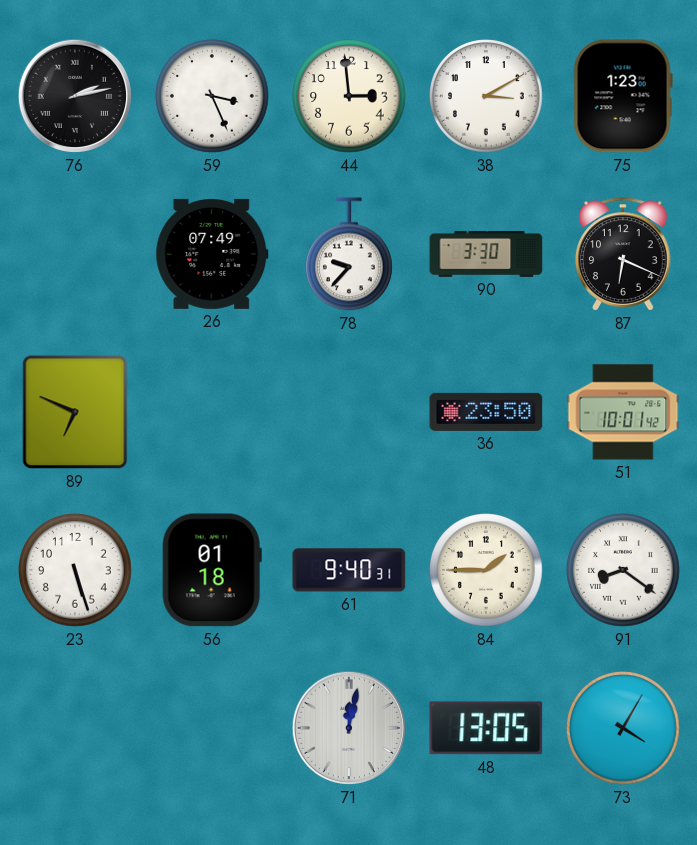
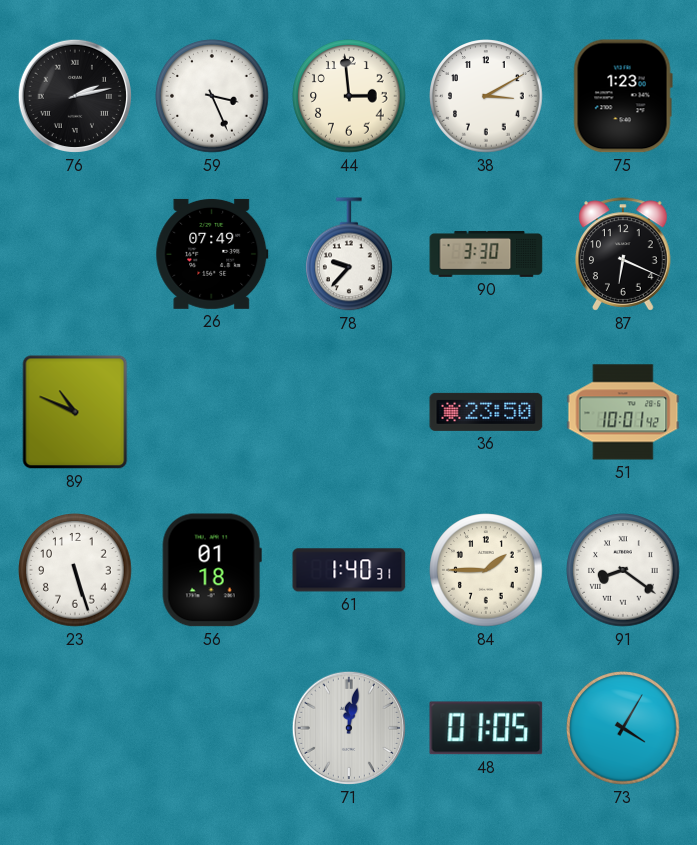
89: 6:49 -> 10:49
61: 9:40 -> 1:40
48: 13:05 -> 01:05
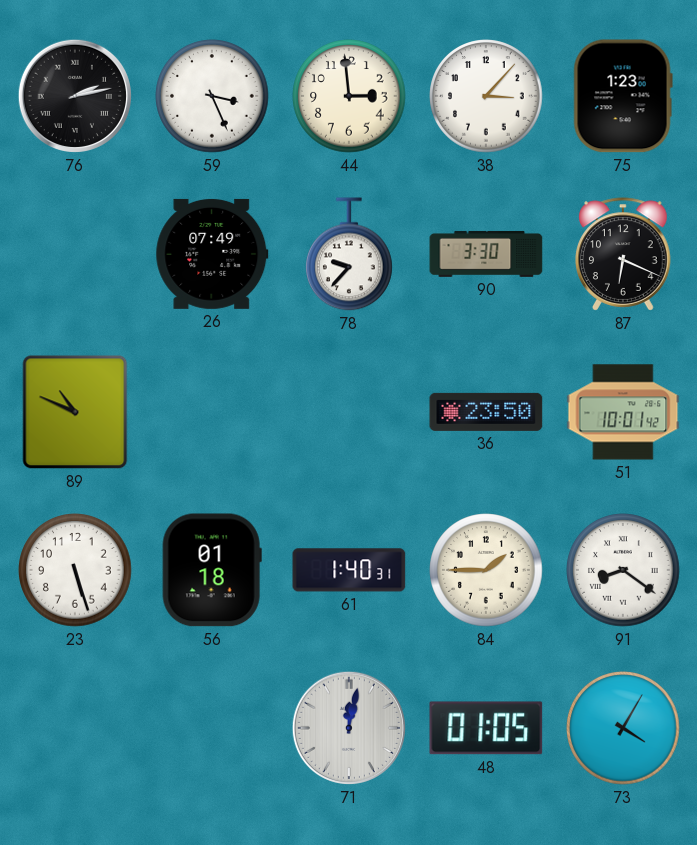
38: 3:10 -> 3:07
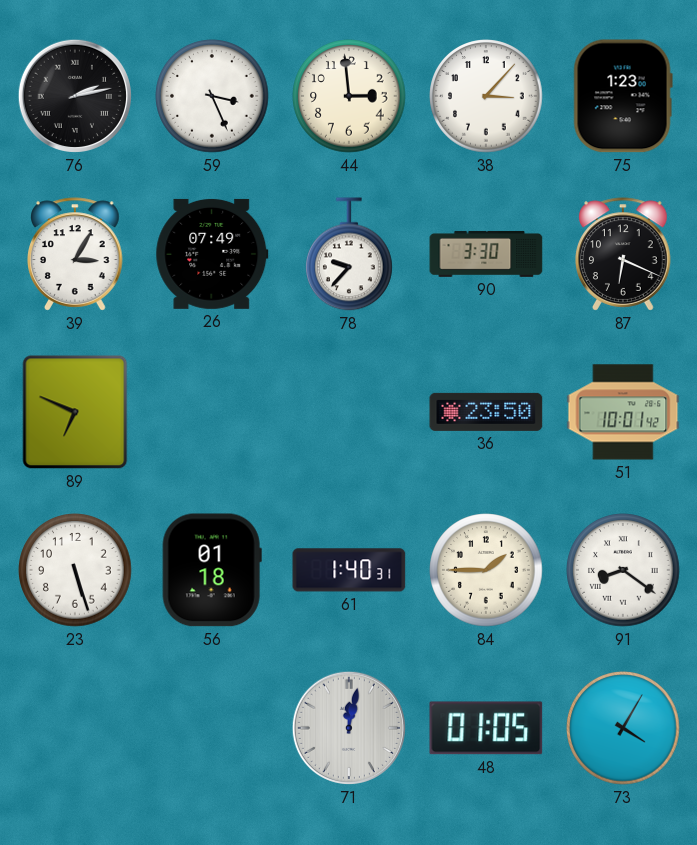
39: none -> 3:05
89: 10:49 -> 6:49
